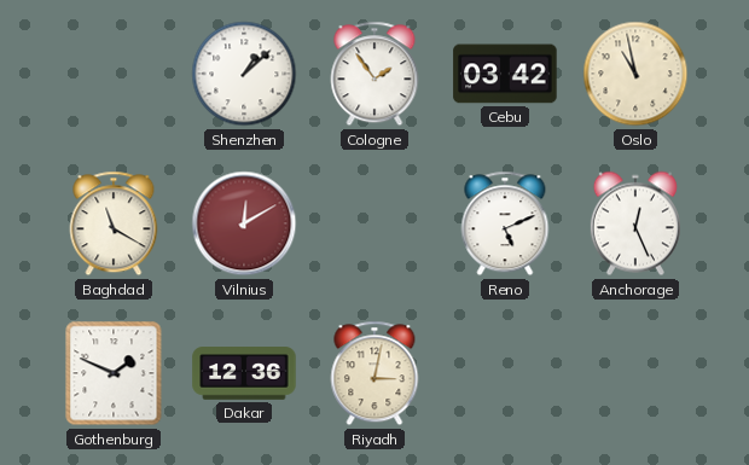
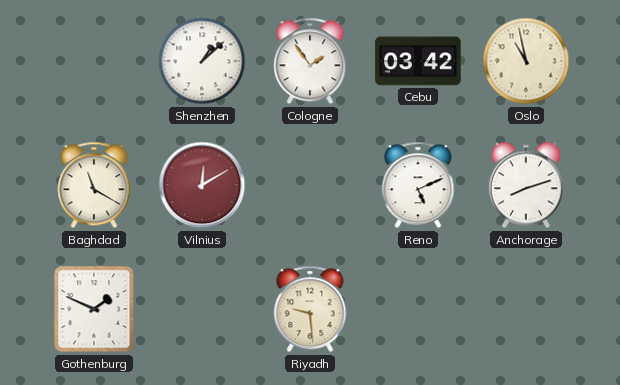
Anchorage: 12:26 -> 8:12
Dakar: 12:36 -> none
Riyadh: 3:02 -> 9:29
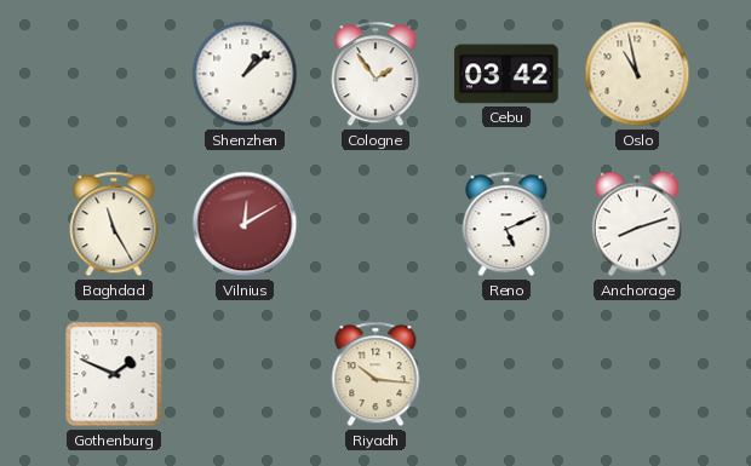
Baghdad: 11:20 -> 11:25
Riyadh: 9:29 -> 10:16
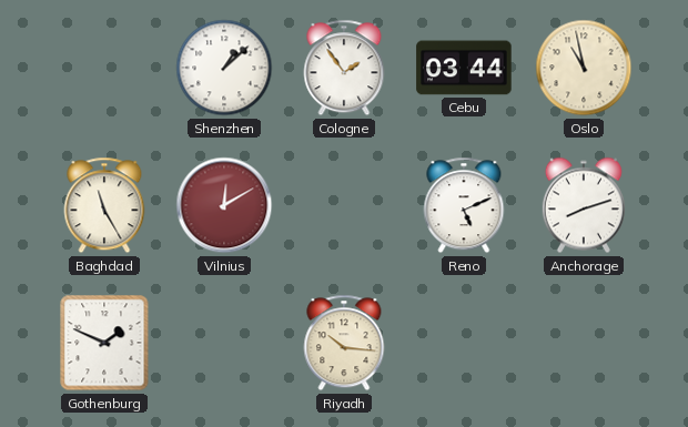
Cebu: 03:42 -> 03:44
